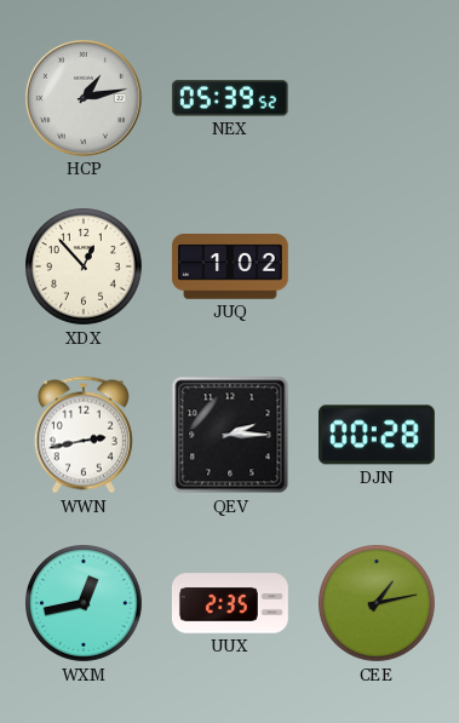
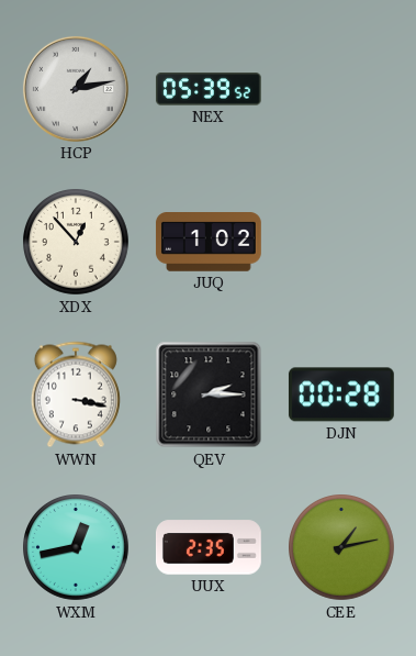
WWN: 2:43 -> 3:17
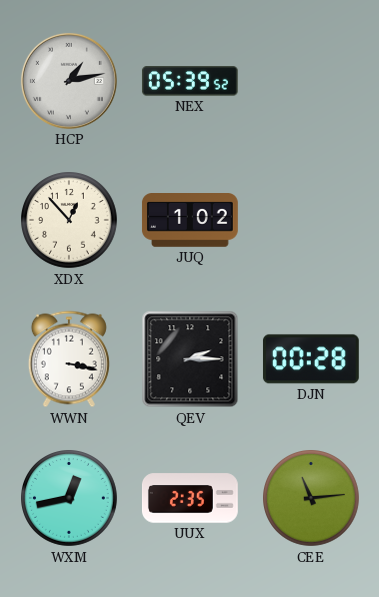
CEE: 1:13 -> 11:14
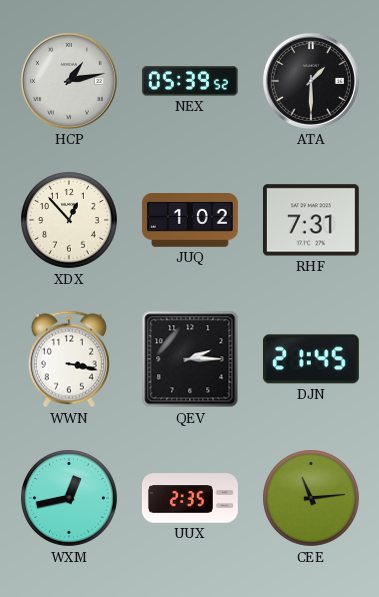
ATA: none -> 1:30
RHF: none -> 7:31
DJN: 00:28 -> 21:45
